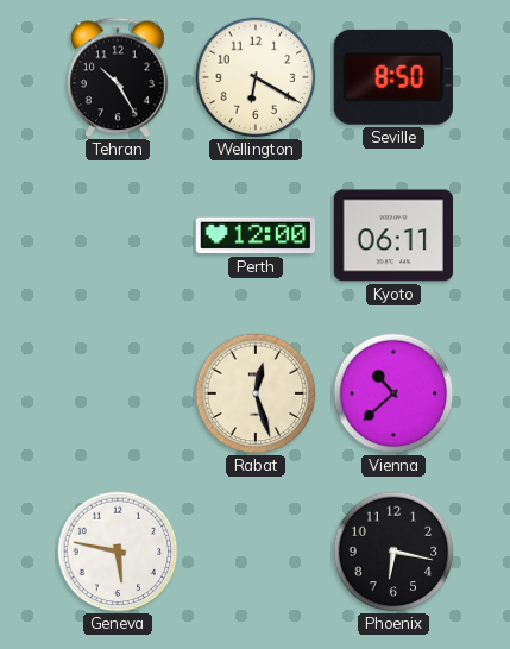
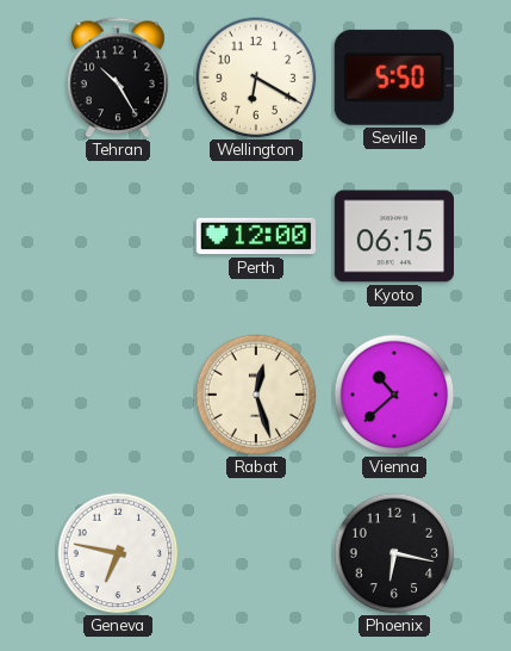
Seville: 8:50 -> 5:50
Kyoto: 06:11 -> 06:15
Geneva: 5:47 -> 6:47
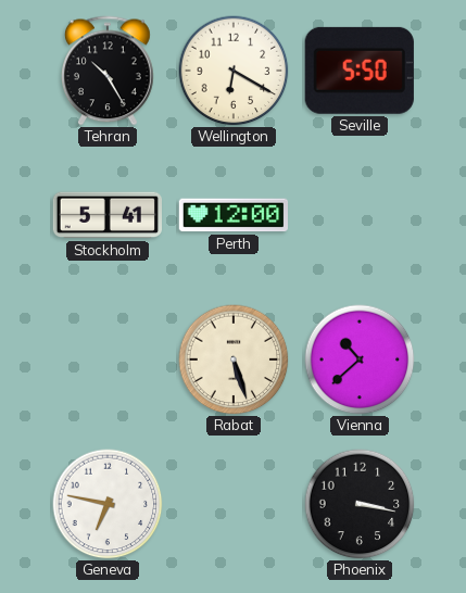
Stockholm: none -> 5:41
Kyoto: 06:15 -> none
Rabat: 12:27 -> 5:27
Phoenix: 6:17 -> 3:17
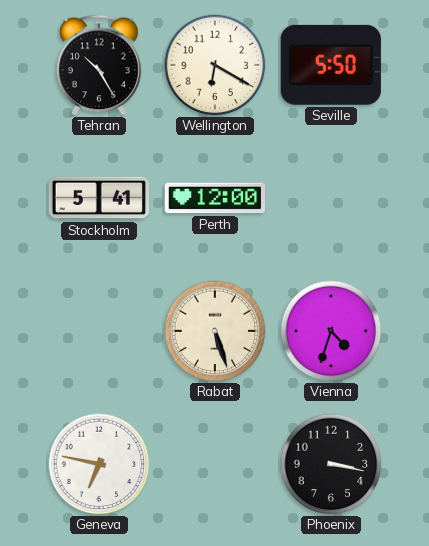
Vienna: 10:38 -> 4:33
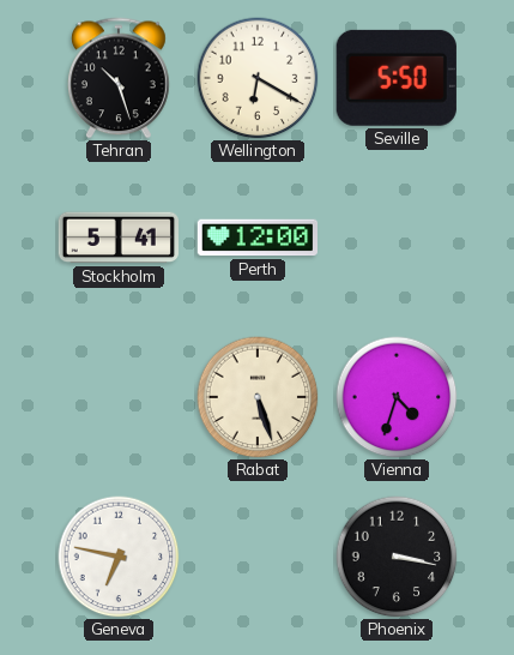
Tehran: 10:25 -> 10:27
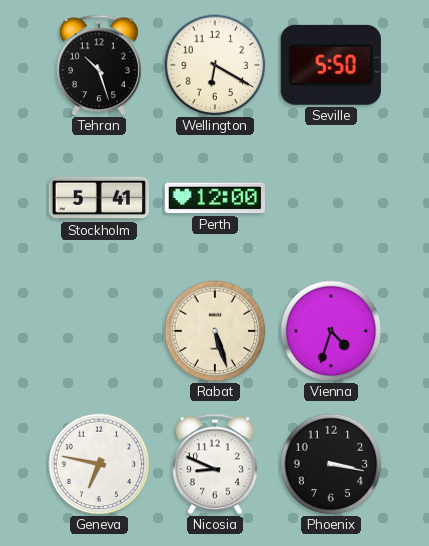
Nicosia: none -> 8:49
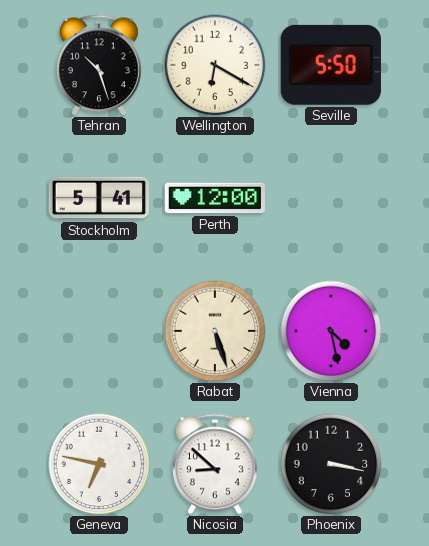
Vienna: 4:33 -> 4:28
Nicosia: 8:49 -> 8:52
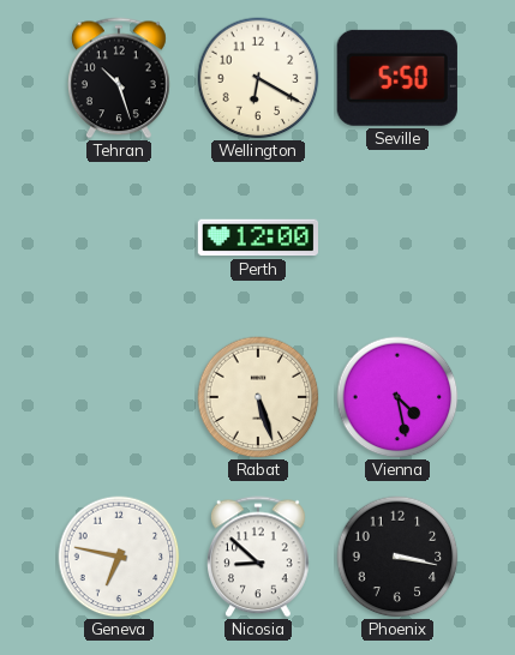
Stockholm: 5:41 -> none
